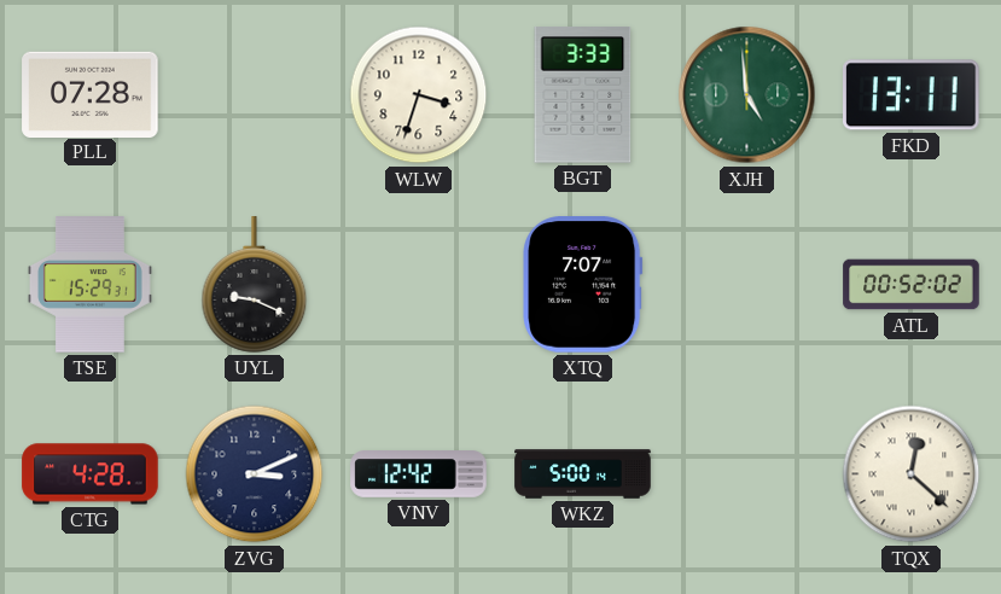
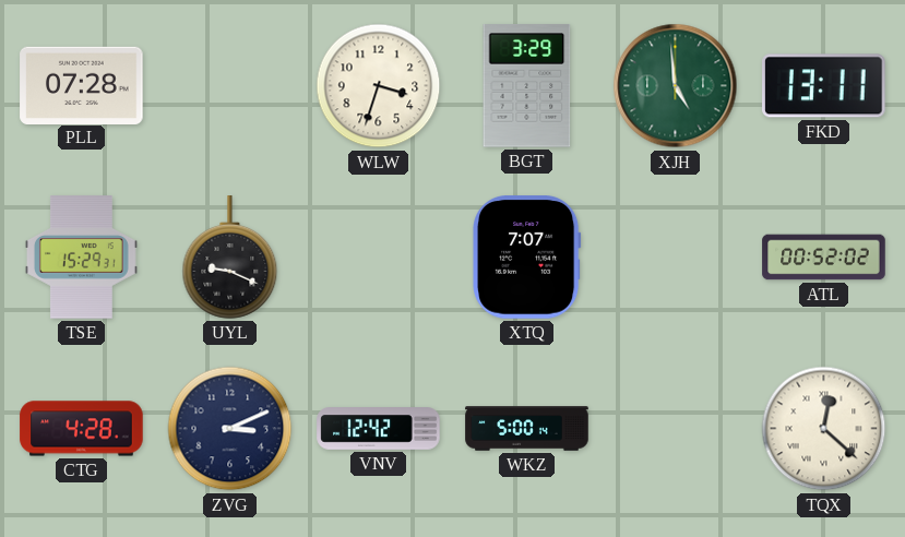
BGT: 3:33 -> 3:29
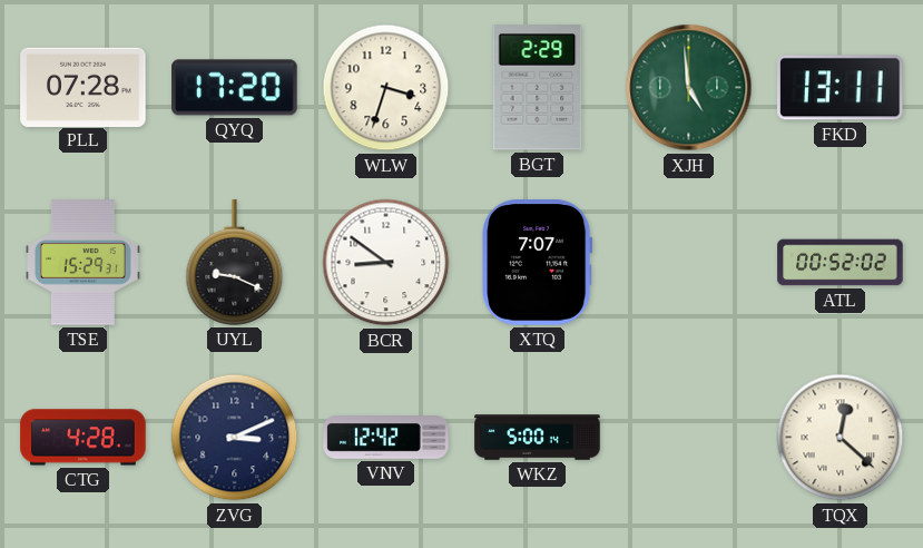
QYQ: none -> 17:20
BGT: 3:29 -> 2:29
BCR: none -> 8:51
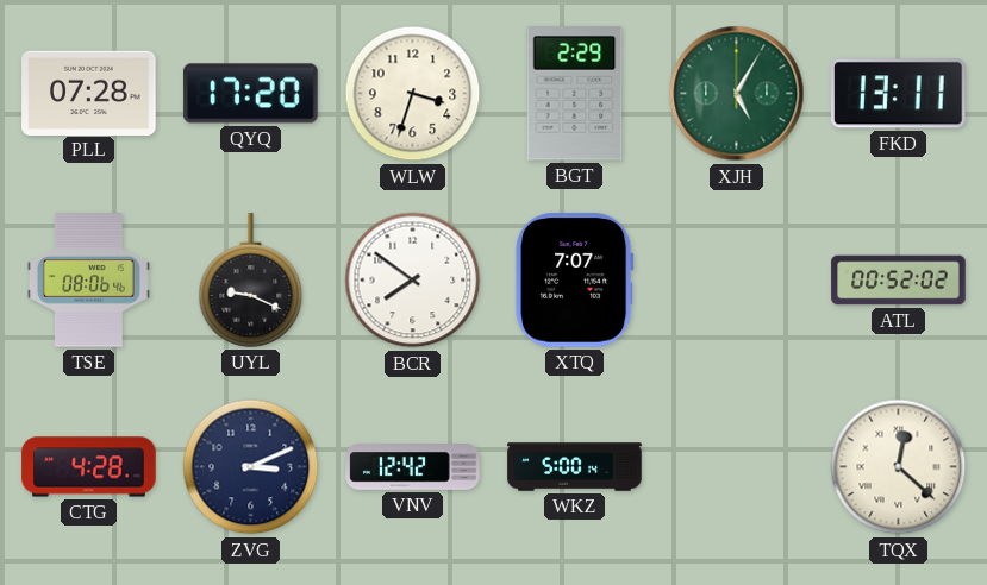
XJH: 4:59 -> 5:05
TSE: 15:29 -> 08:06
BCR: 8:51 -> 7:51
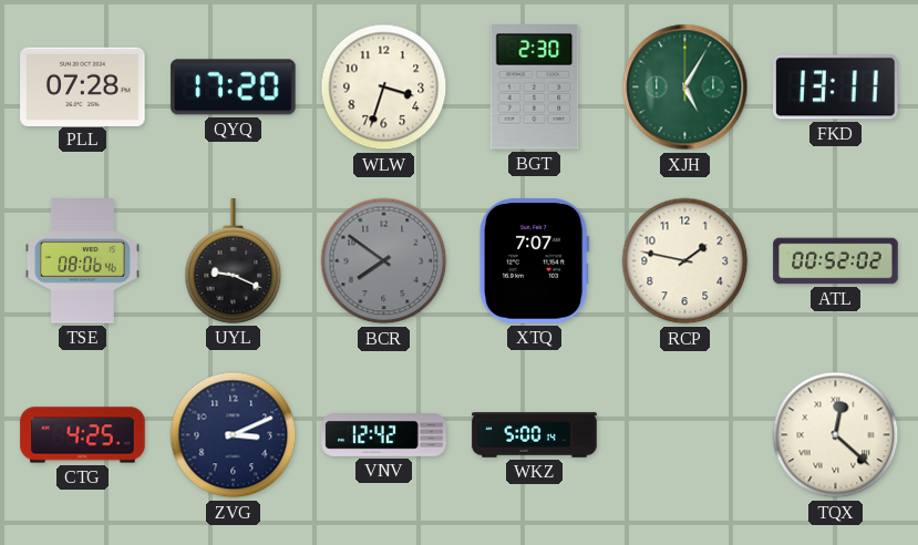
BGT: 2:29 -> 2:30
BCR dial: white -> grey
RCP: none -> 1:47
CTG: 4:28 -> 4:25
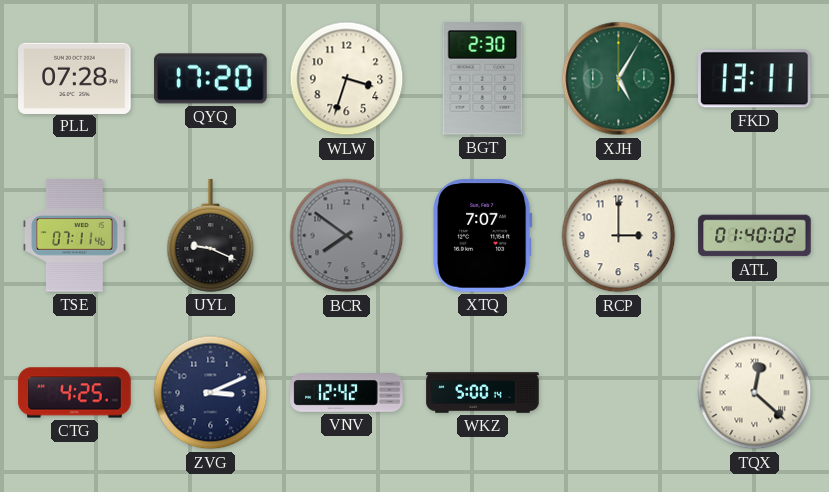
TSE: 08:06 -> 07:11
RCP: 1:47 -> 3:00
ATL: 00:52 -> 01:40
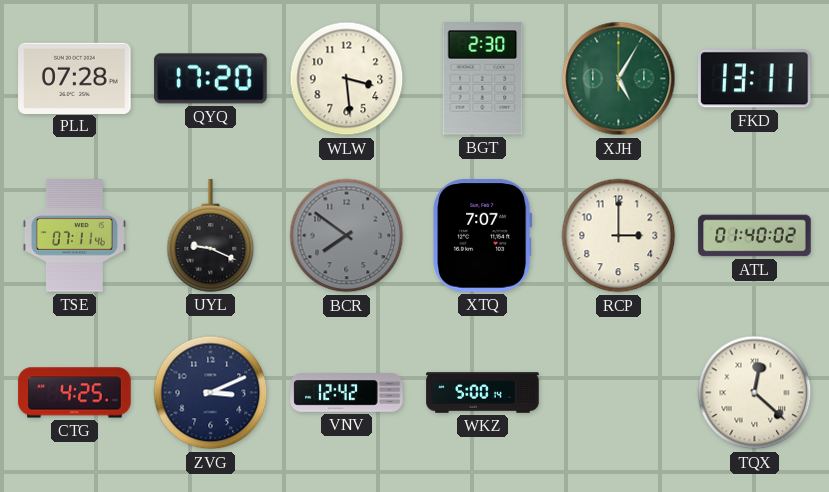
WLW: 3:33 -> 3:29
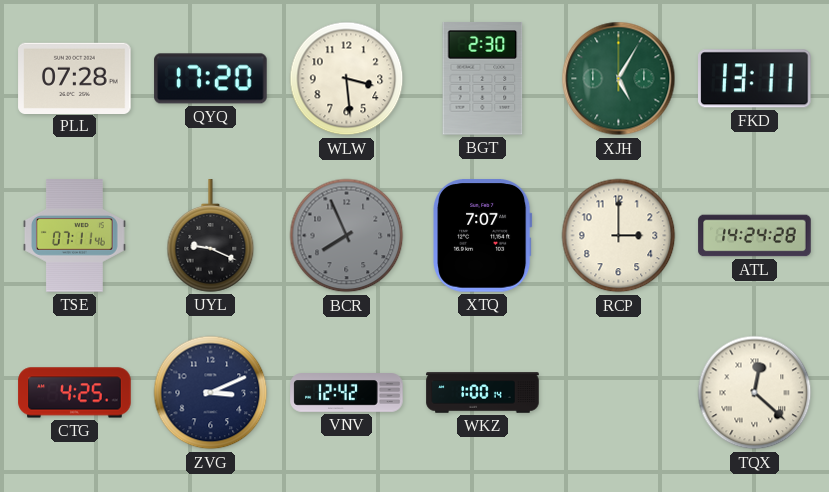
BCR: 7:51 -> 7:56
ATL: 01:40 -> 14:24
WKZ: 5:00 -> 1:00
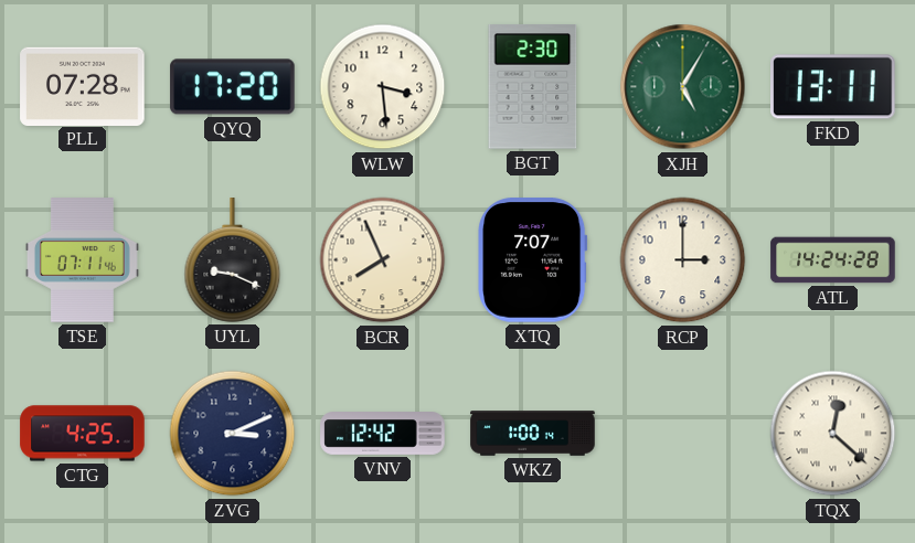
BCR dial: grey -> cream
